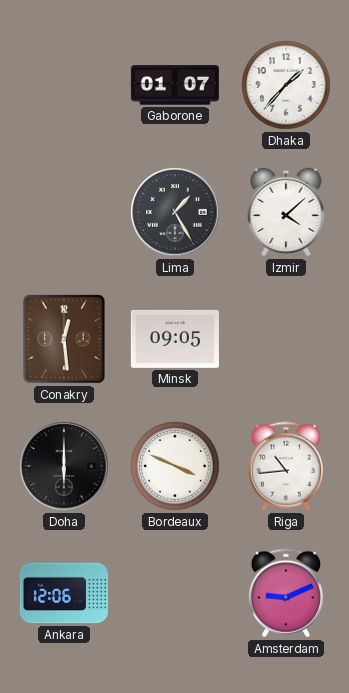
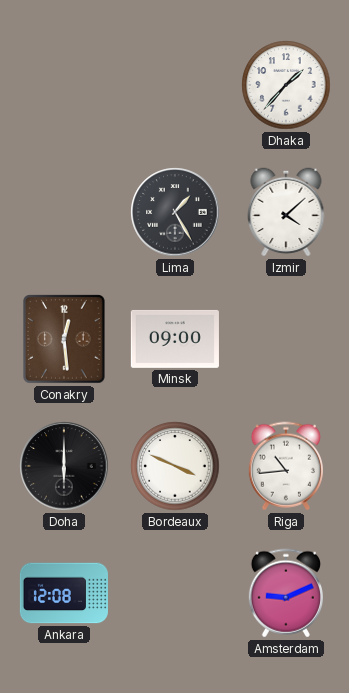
Gaborone: 01:07 -> none
Minsk: 09:05 -> 09:00
Ankara: 12:06 -> 12:08
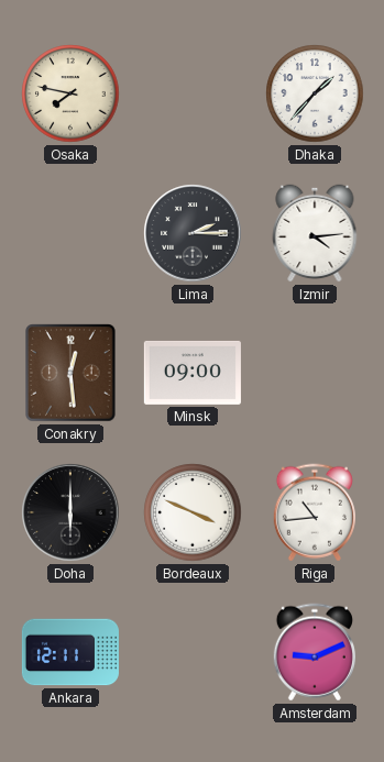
Osaka: none -> 7:47
Lima: 1:25 -> 2:15
Izmir: 4:08 -> 4:14
Ankara: 12:08 -> 12:11
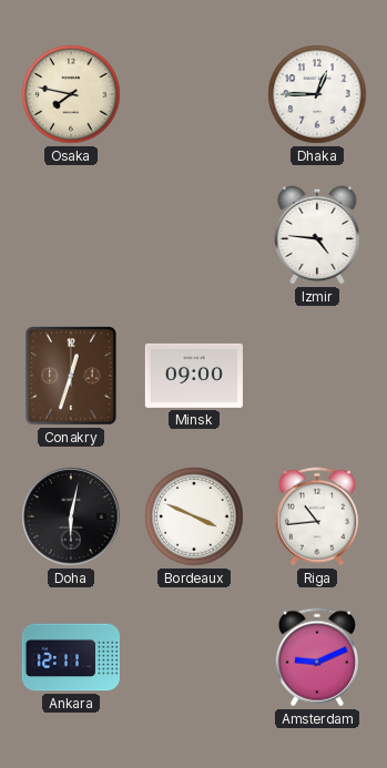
Dhaka: 1:37 -> 12:45
Lima: 2:15 -> none
Izmir: 4:14 -> 4:46
Conakry: 12:29 -> 12:33
Doha: 6:00 -> 6:02
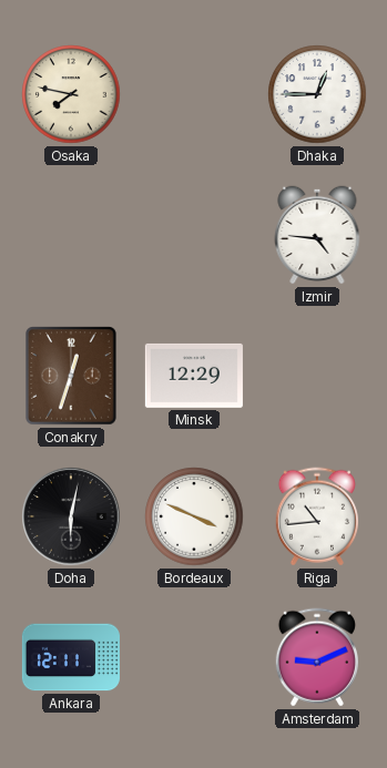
Minsk: 09:00 -> 12:29
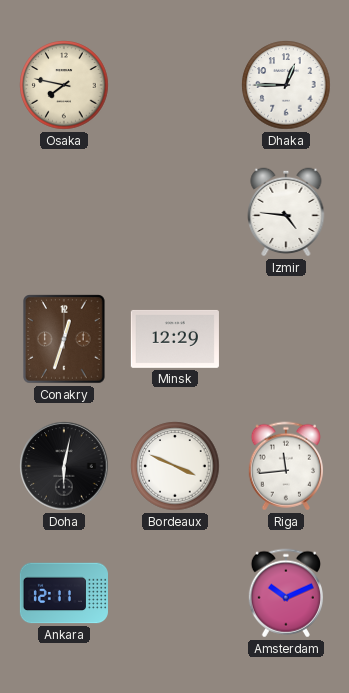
Riga: 10:44 -> 11:44
Amsterdam: 9:11 -> 10:11
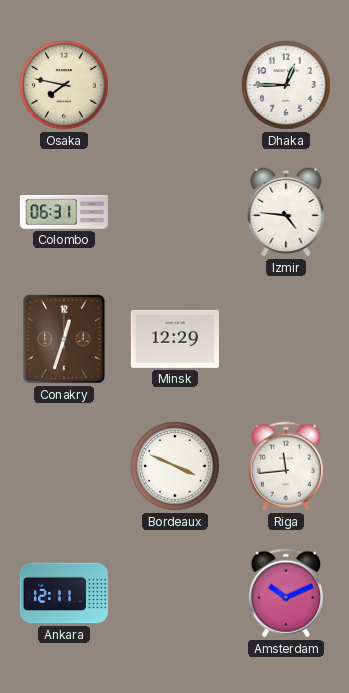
Colombo: none -> 06:31
Doha: 6:02 -> none
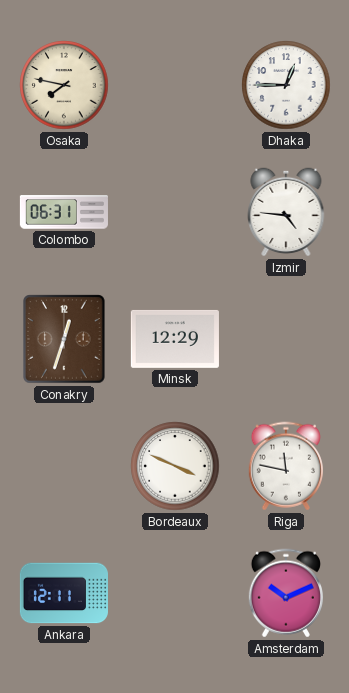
Riga: 11:44 -> 11:47
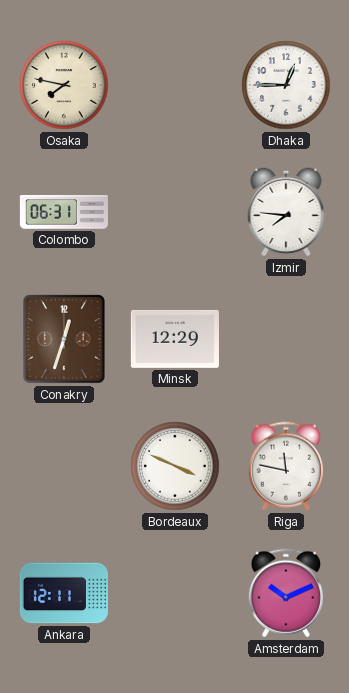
Izmir: 4:46 -> 7:46
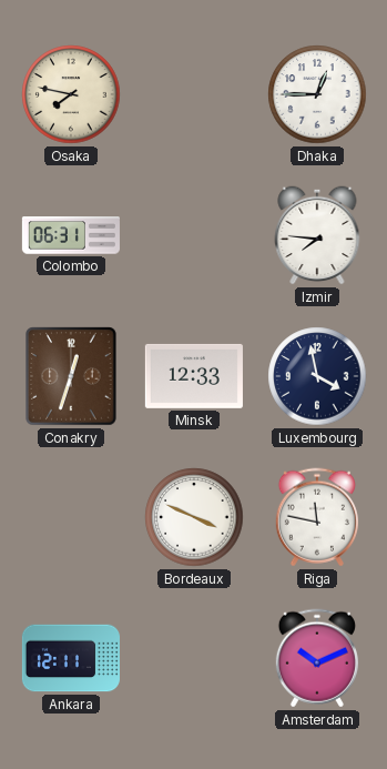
Minsk: 12:29 -> 12:33
Luxembourg: none -> 3:58
